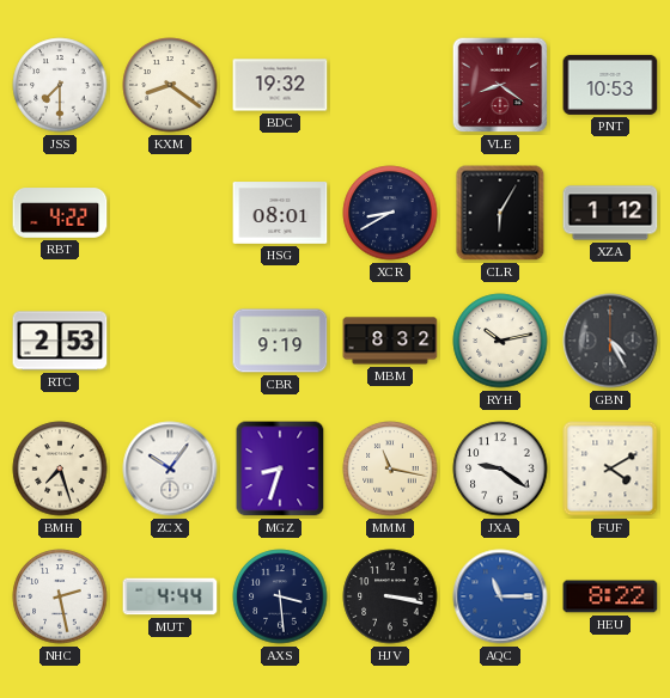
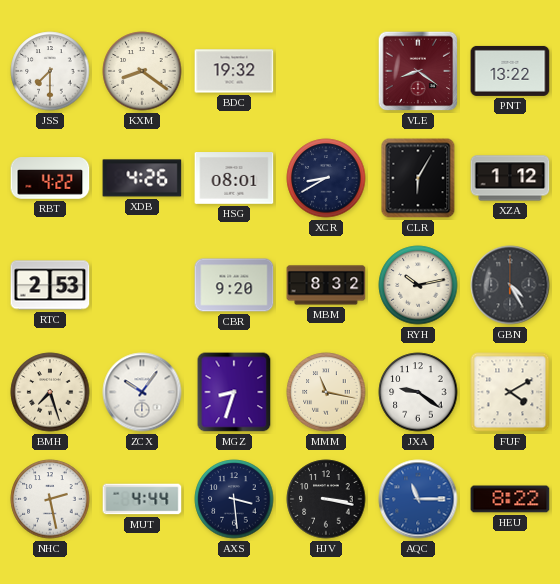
PNT: 10:53 -> 13:22
XDB: none -> 4:26
CBR: 9:19 -> 9:20
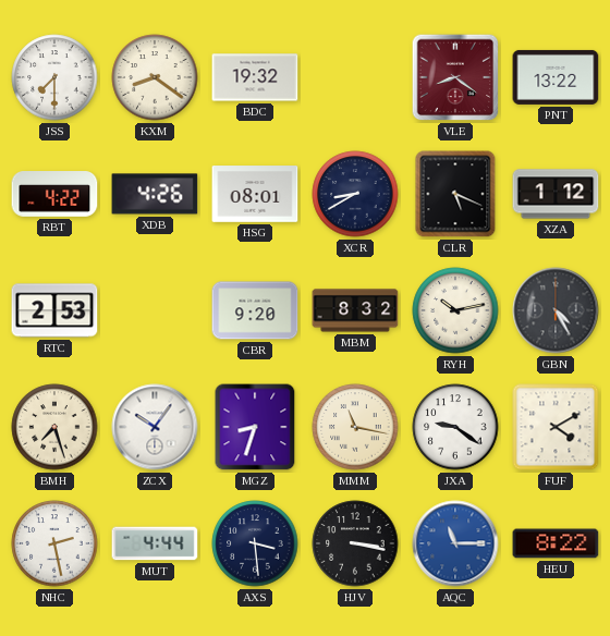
CLR: 6:05 -> 5:19
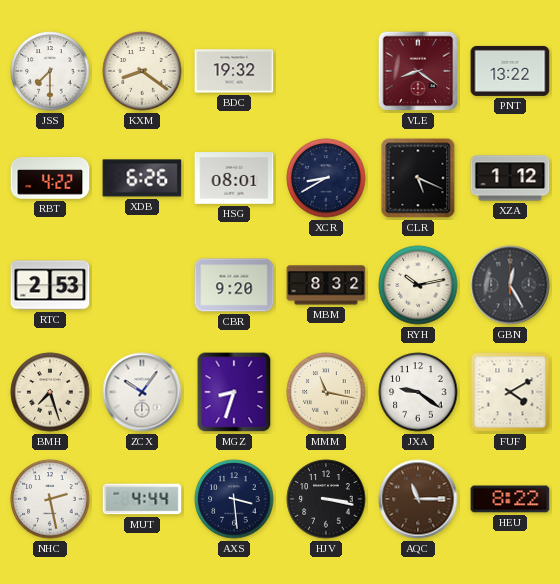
XDB: 4:26 -> 6:26
GBN: 4:25 -> 12:25
AQC dial: blue -> brown
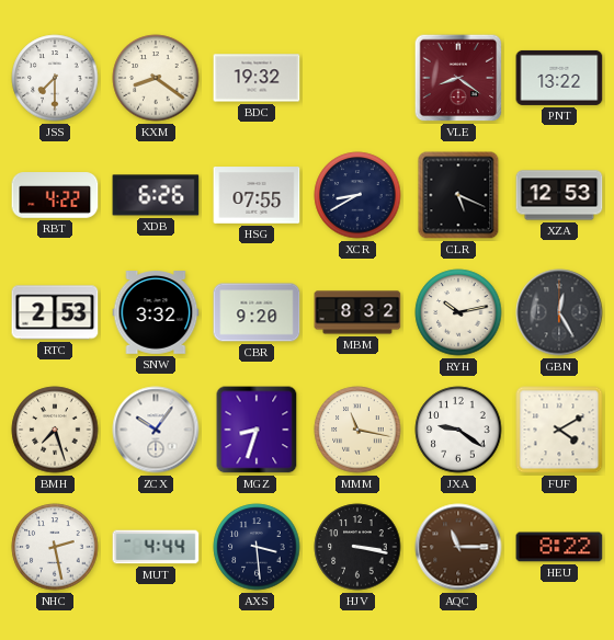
HSG: 08:01 -> 07:55
XZA: 1:12 -> 12:53
SNW: none -> 3:32
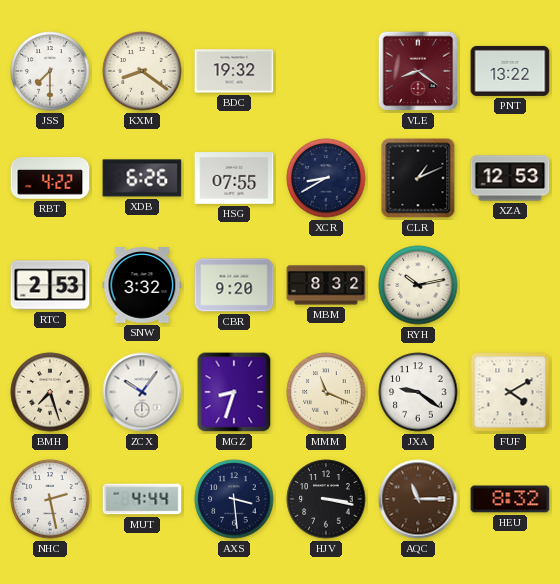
CLR: 5:19 -> 1:11
GBN: 12:25 -> none
MMM: 11:17 -> 11:19
HEU: 8:22 -> 8:32
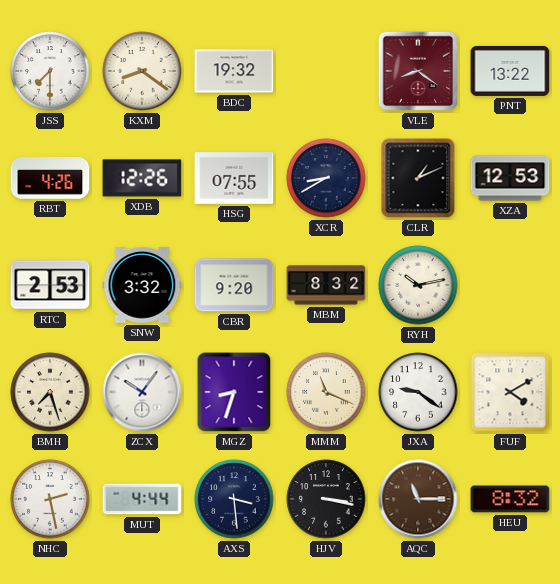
RBT: 4:22 -> 4:26
XDB: 6:26 -> 12:26
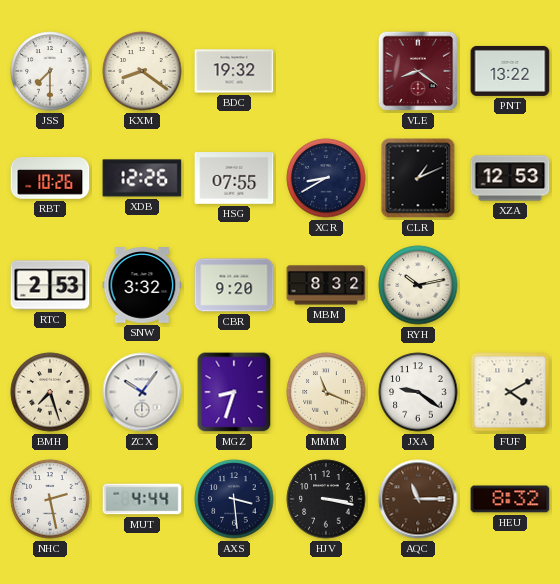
RBT: 4:26 -> 10:26
